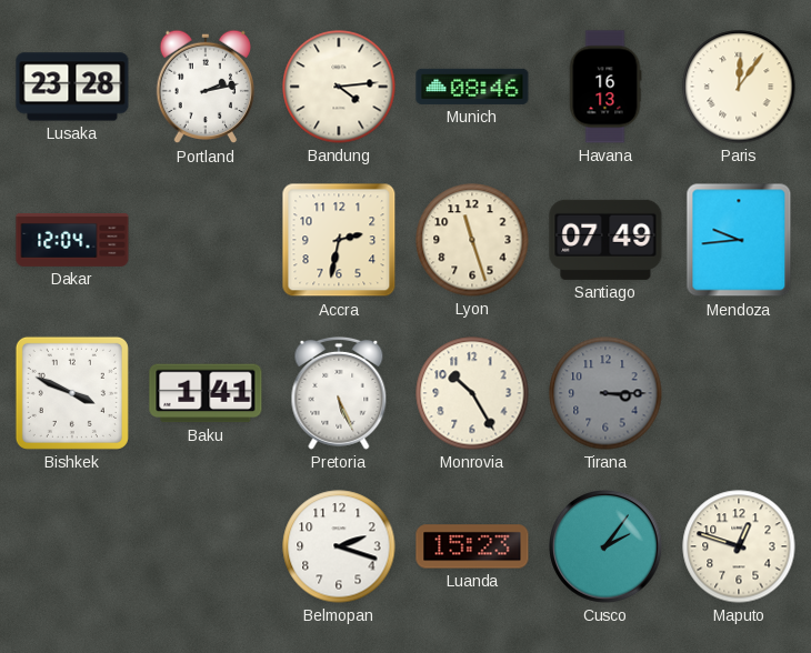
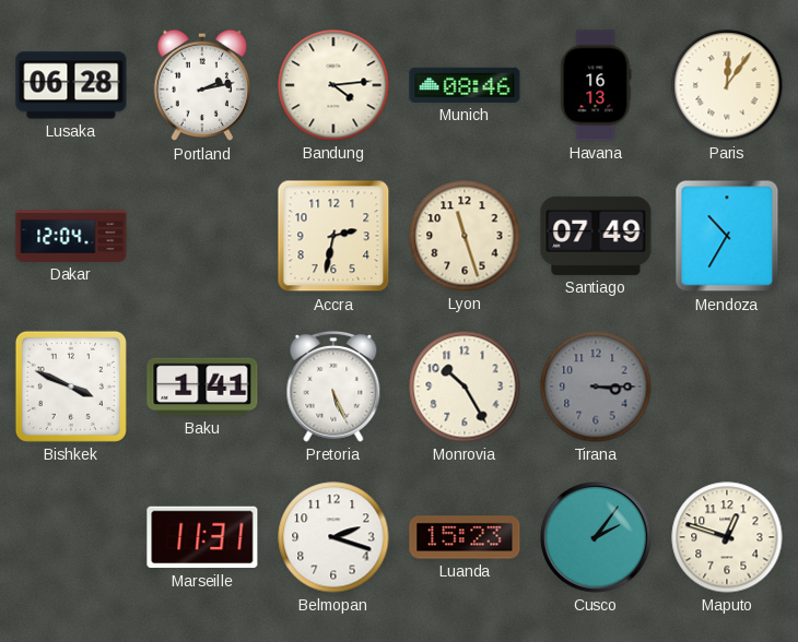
Lusaka: 23:28 -> 06:28
Mendoza: 9:44 -> 10:35
Marseille: none -> 11:31
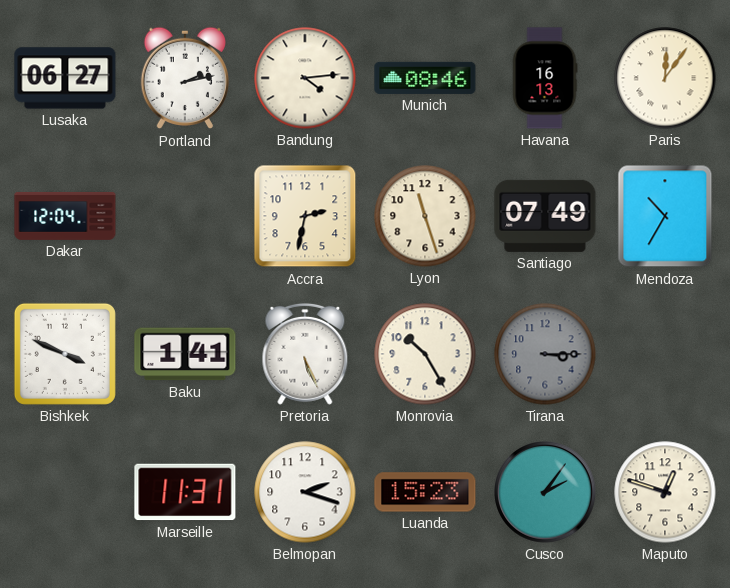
Lusaka: 06:28 -> 06:27
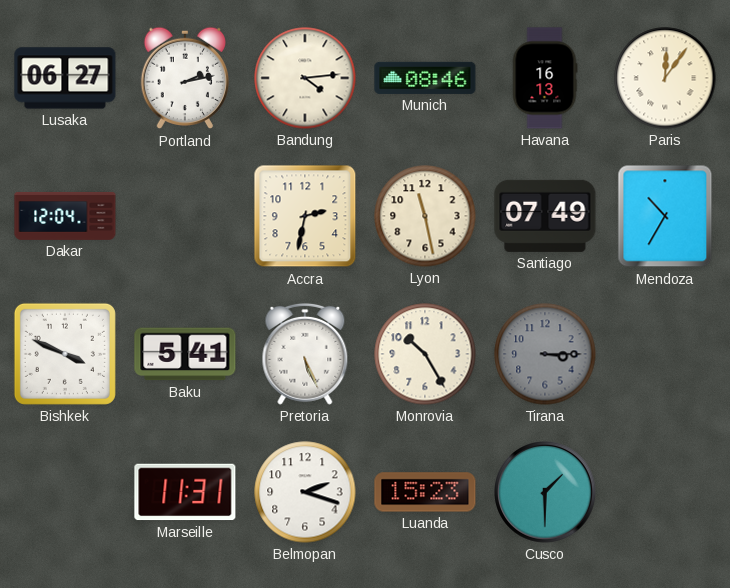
Lyon: 11:27 -> 11:28
Baku: 1:41 -> 5:41
Cusco: 2:06 -> 1:30
Maputo: 12:48 -> none
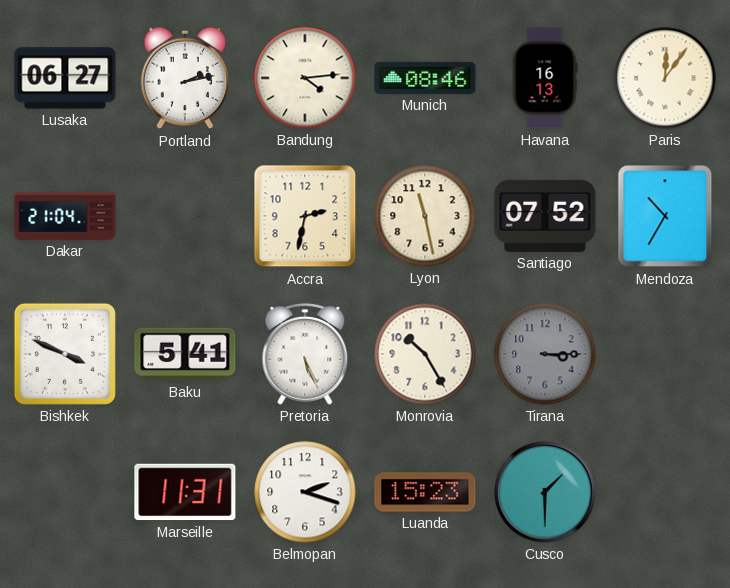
Dakar: 12:04 -> 21:04
Santiago: 07:49 -> 07:52
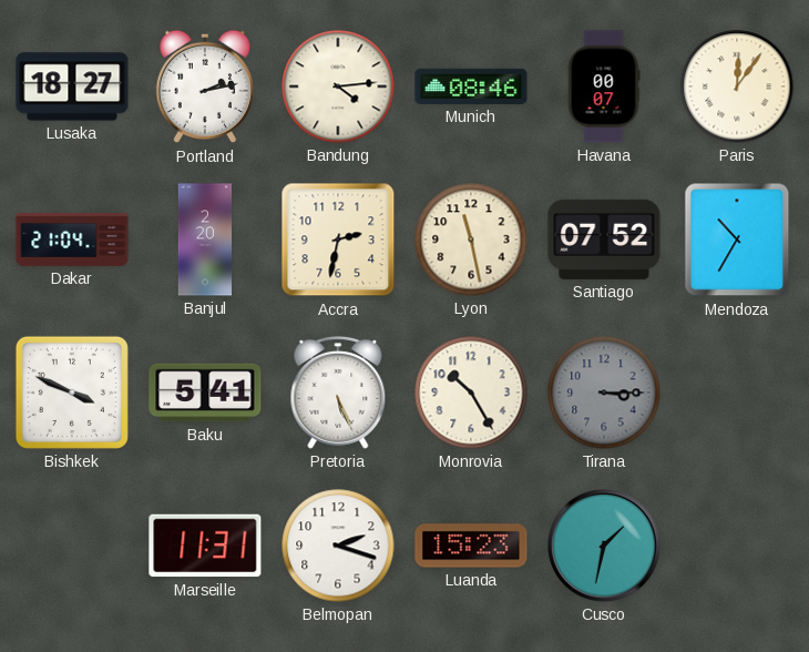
Lusaka: 06:27 -> 18:27
Havana: 16:13 -> 00:07
Banjul: none -> 2:20
Cusco: 1:30 -> 1:32
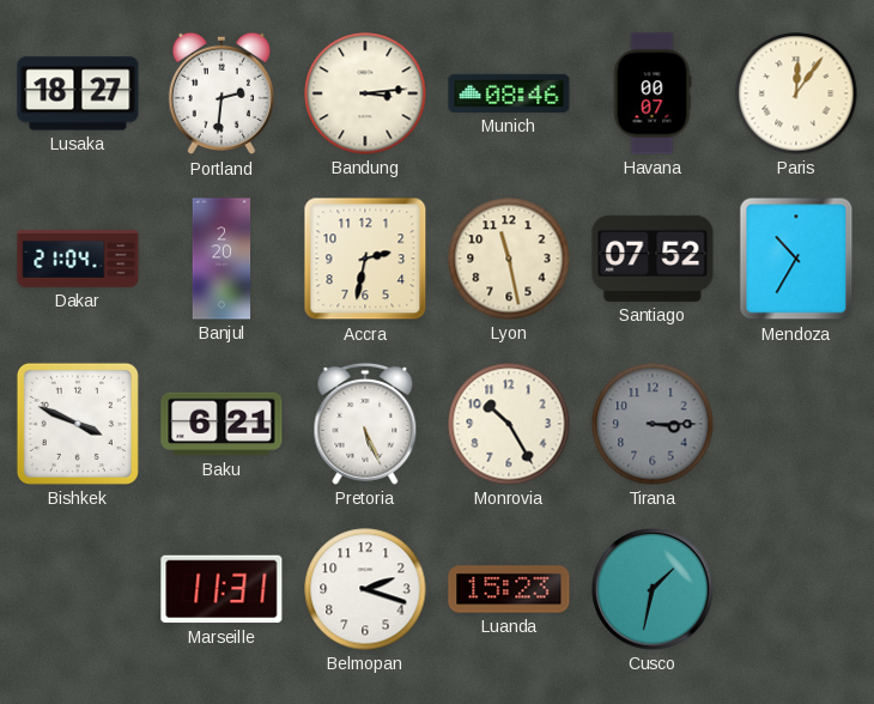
Portland: 2:13 -> 2:31
Bandung: 4:14 -> 3:14
Baku: 5:41 -> 6:21
